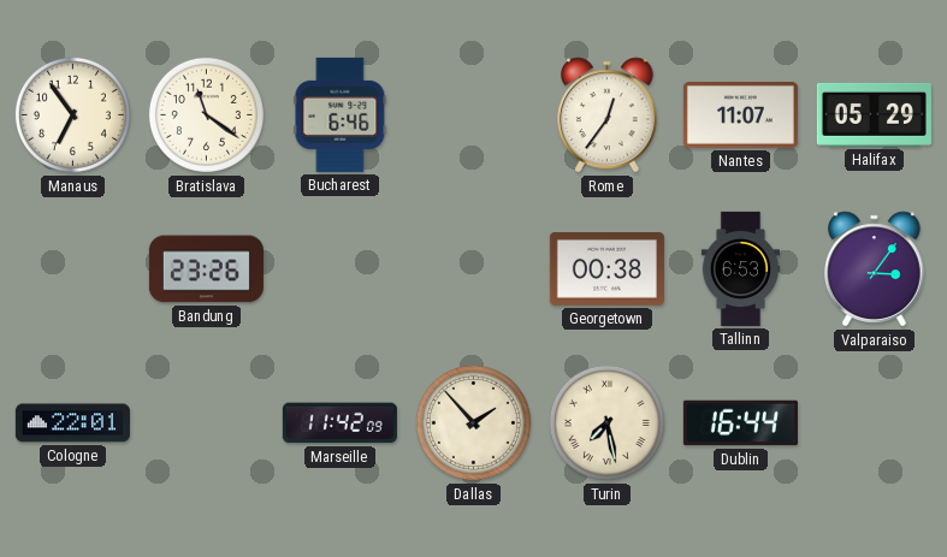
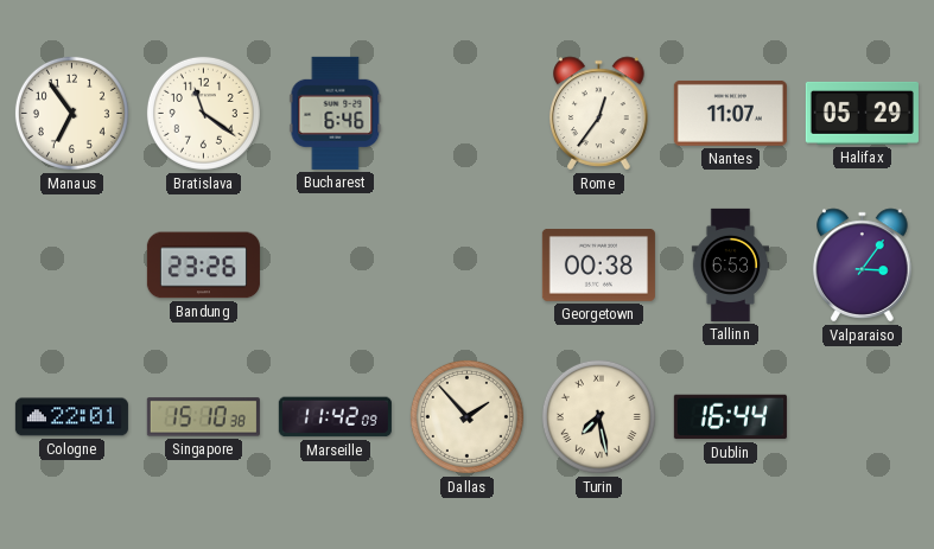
Singapore: none -> 15:10
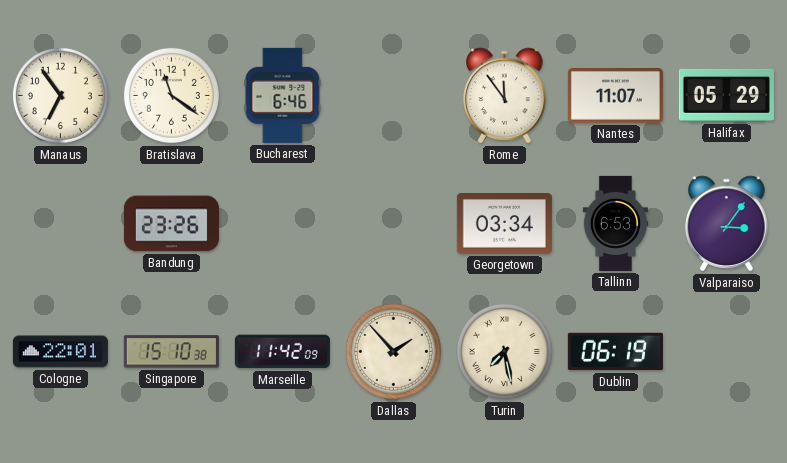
Rome: 12:36 -> 11:54
Georgetown: 00:38 -> 03:34
Dublin: 16:44 -> 06:19
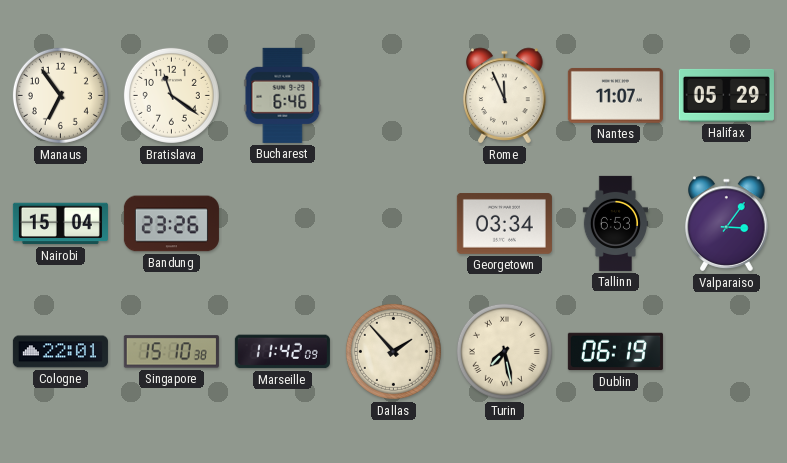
Rome: 11:54 -> 11:56
Nairobi: none -> 15:04
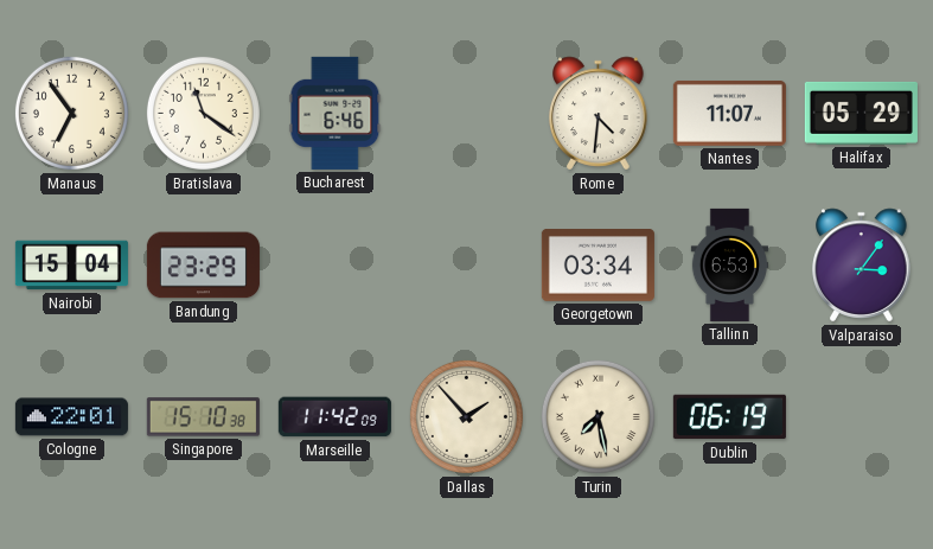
Rome: 11:56 -> 4:31
Bandung: 23:26 -> 23:29
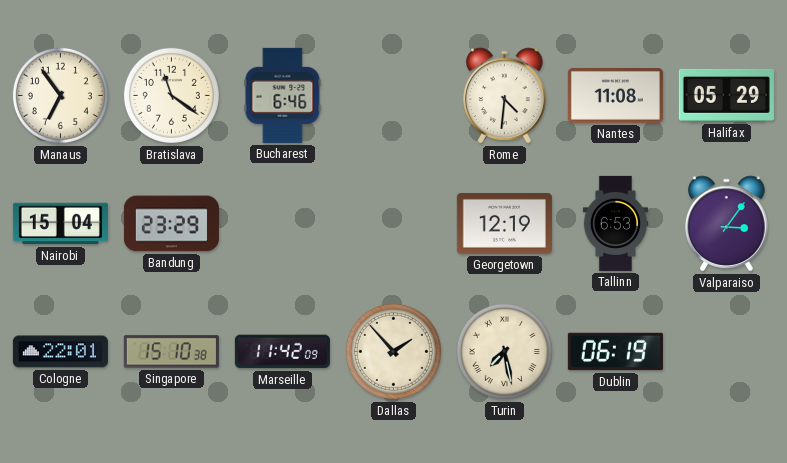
Nantes: 11:07 -> 11:08
Georgetown: 03:34 -> 12:19
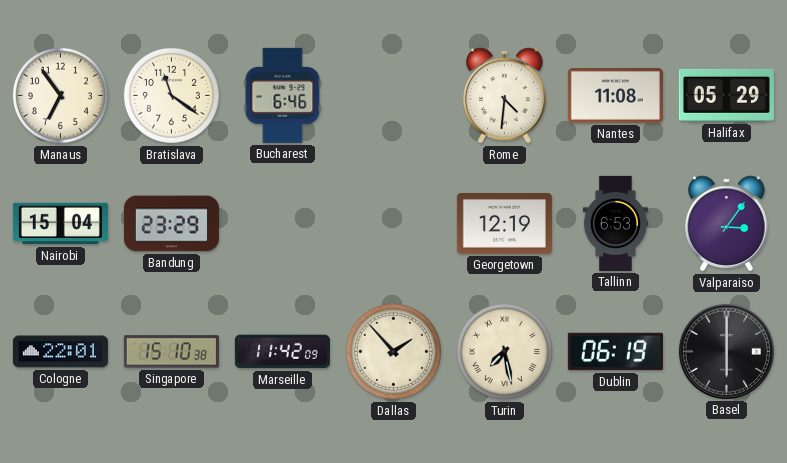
Basel: none -> 6:00
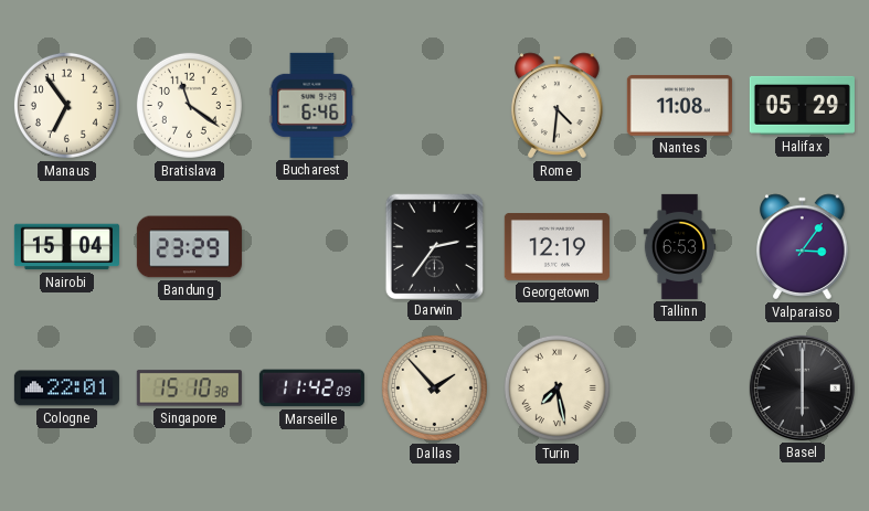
Darwin: none -> 2:36
Dublin: 06:19 -> none
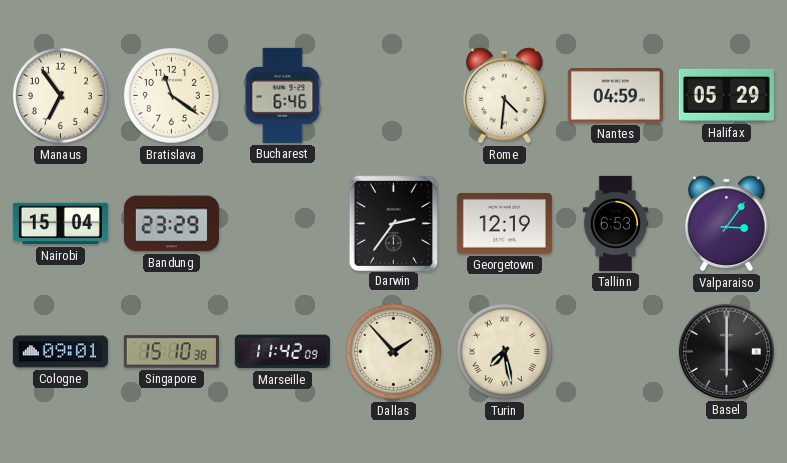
Nantes: 11:08 -> 04:59
Cologne: 22:01 -> 09:01
